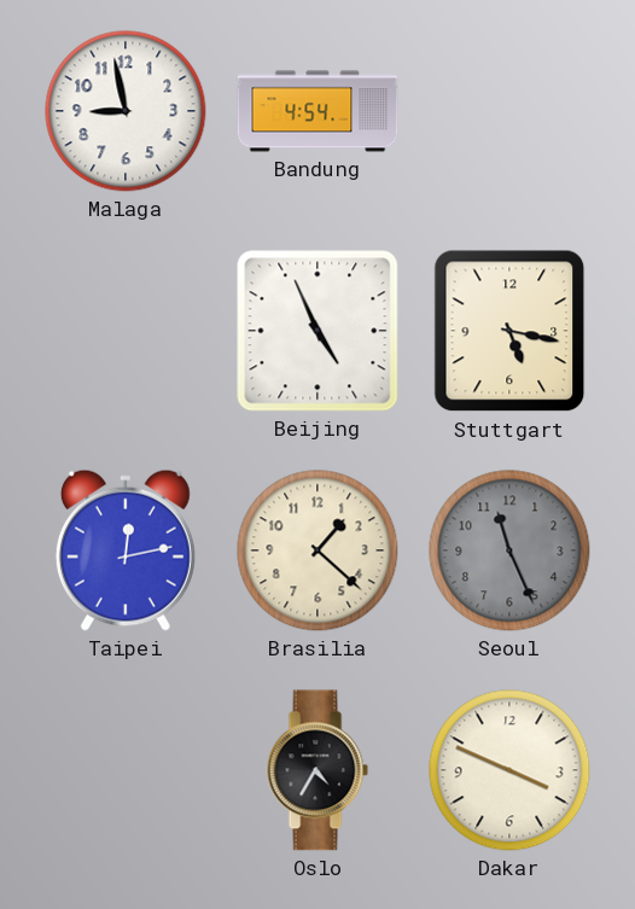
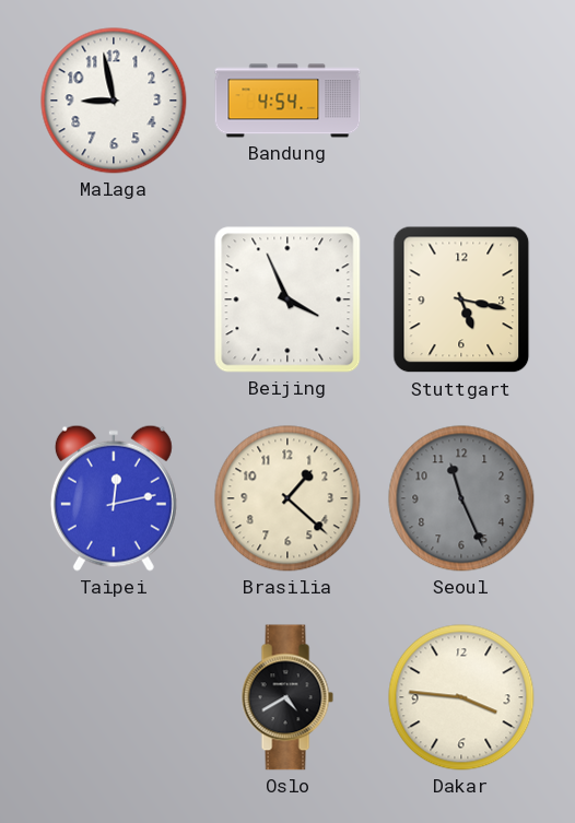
Beijing: 4:56 -> 3:56
Oslo: 4:35 -> 4:40
Dakar: 3:49 -> 3:46
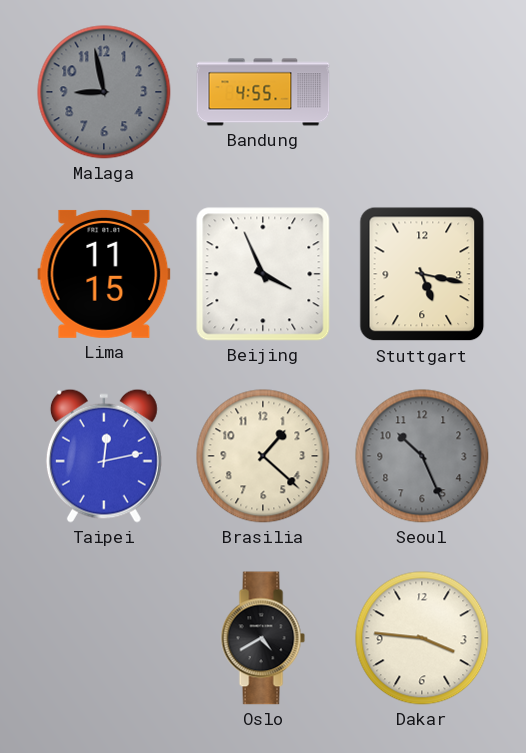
Malaga dial: white -> grey
Bandung: 4:54 -> 4:55
Lima: none -> 11:15
Seoul: 11:26 -> 10:26
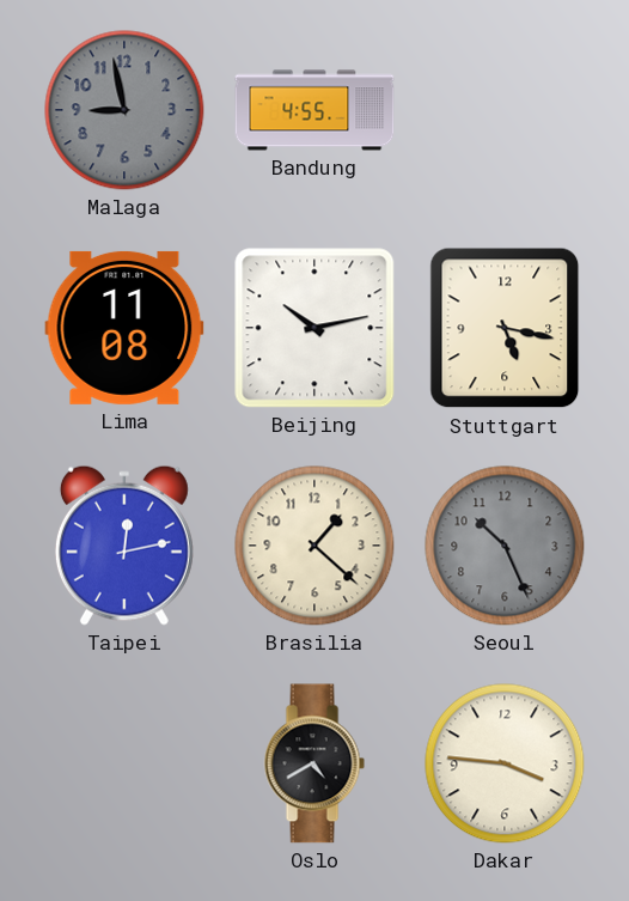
Lima: 11:15 -> 11:08
Beijing: 3:56 -> 10:13
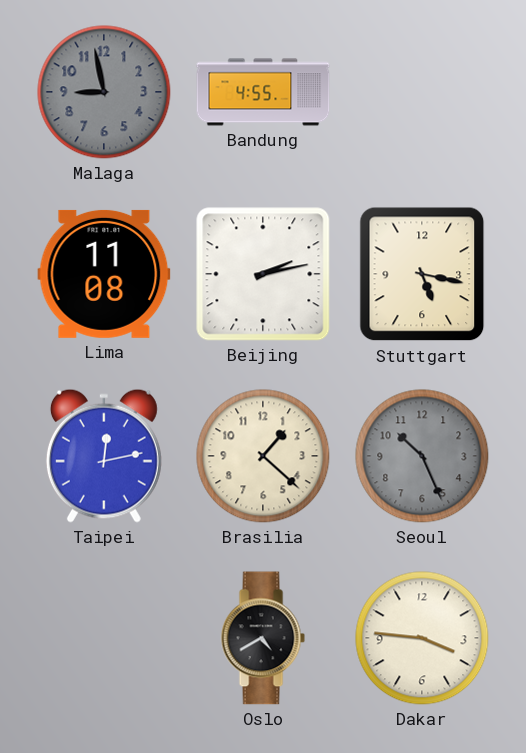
Beijing: 10:13 -> 2:13
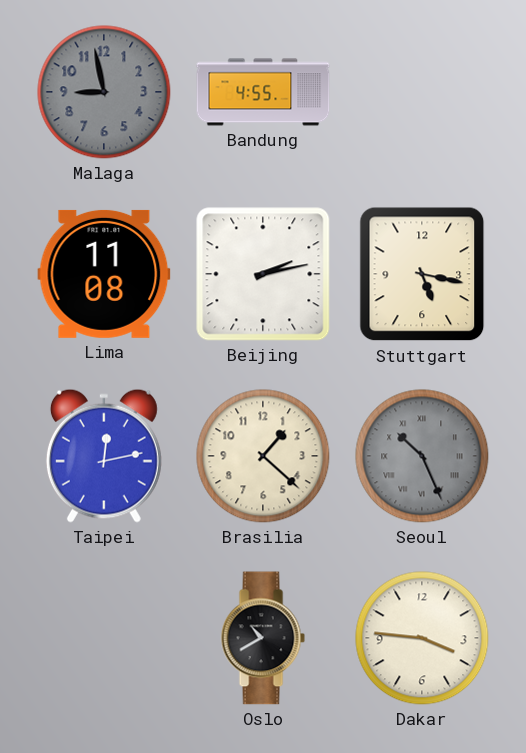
Seoul numerals: Arabic -> Roman
Oslo: 4:40 -> 10:40
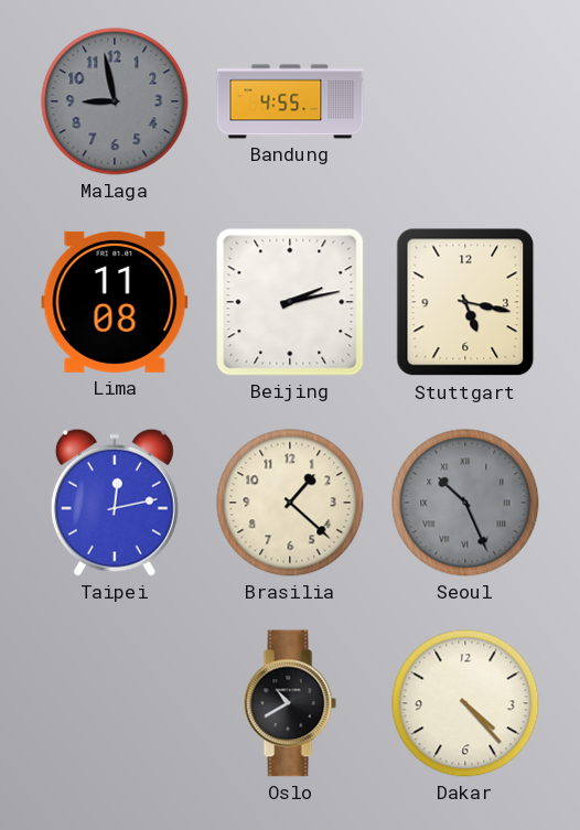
Dakar: 3:46 -> 4:23
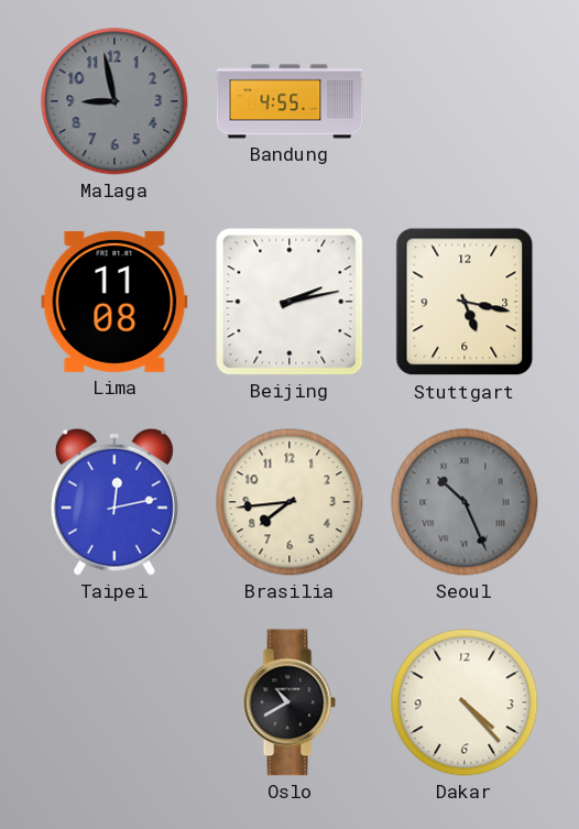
Brasilia: 1:22 -> 7:44
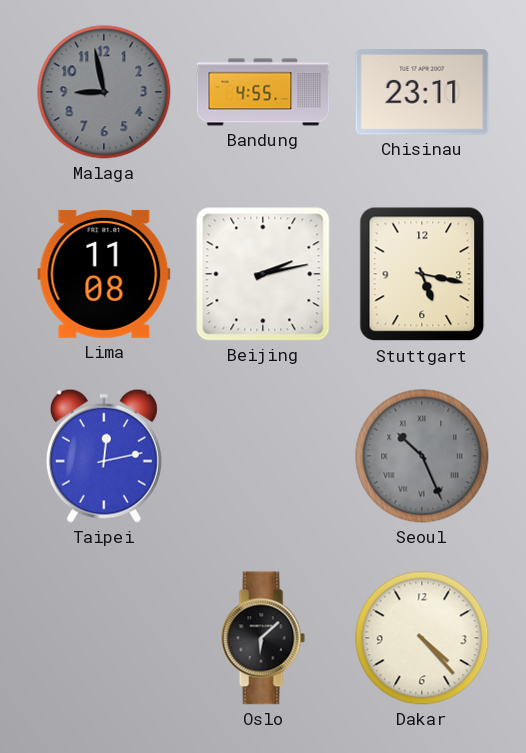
Chisinau: none -> 23:11
Brasilia: 7:44 -> none
Oslo: 10:40 -> 6:08
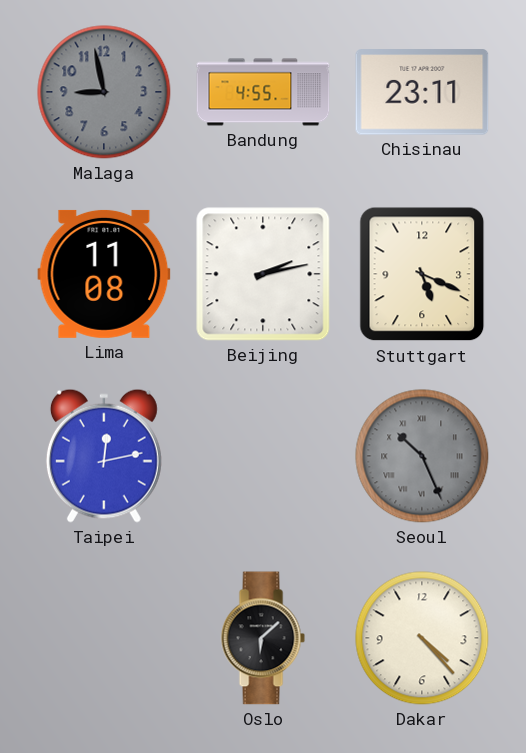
Stuttgart: 5:17 -> 5:19
